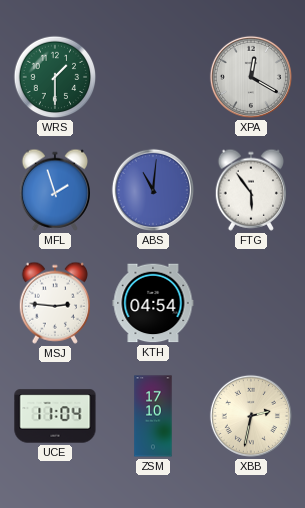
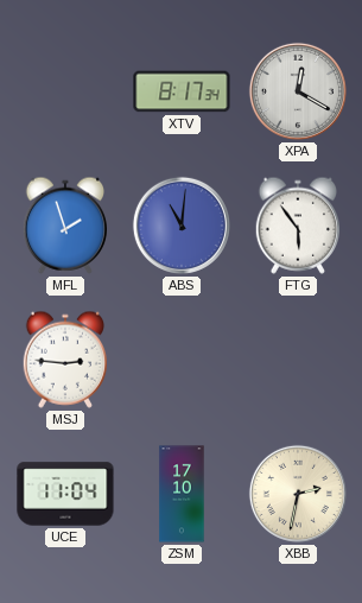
WRS: 1:30 -> none
XTV: none -> 8:17
KTH: 04:54 -> none
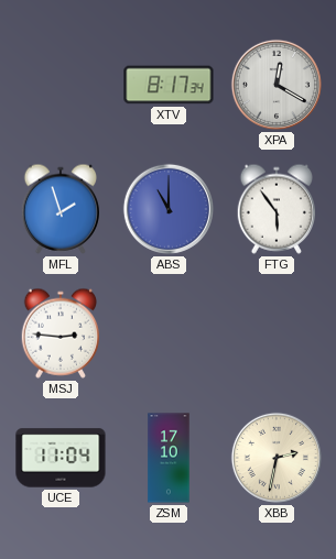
ABS: 11:01 -> 11:00
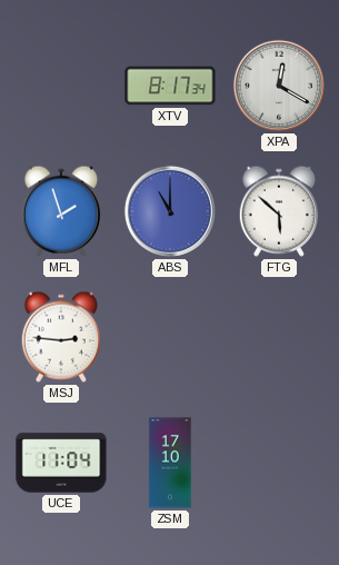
FTG: 5:54 -> 5:52
XBB: 2:32 -> none
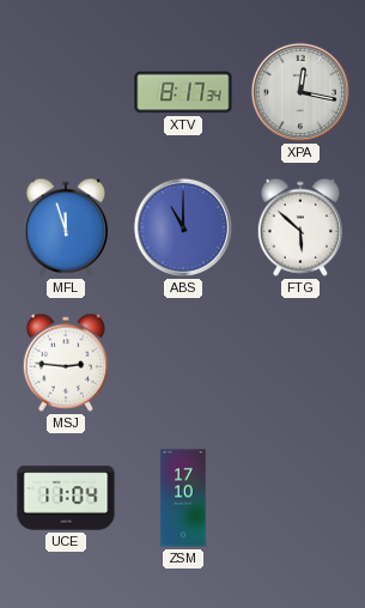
XPA: 12:20 -> 12:17
MFL: 1:57 -> 11:57
